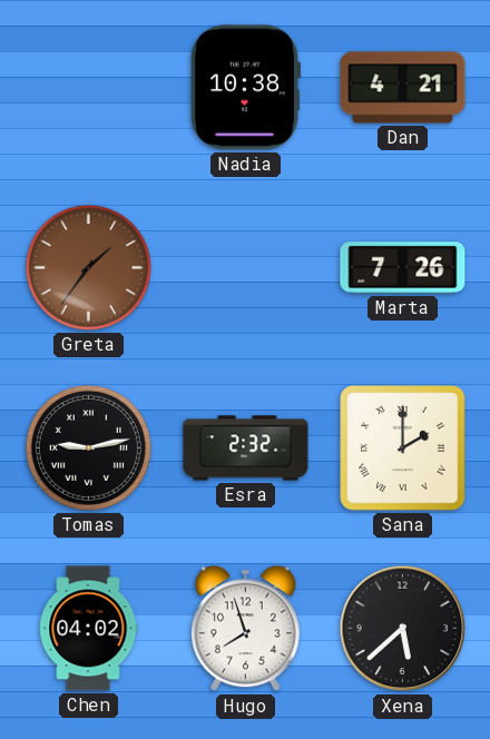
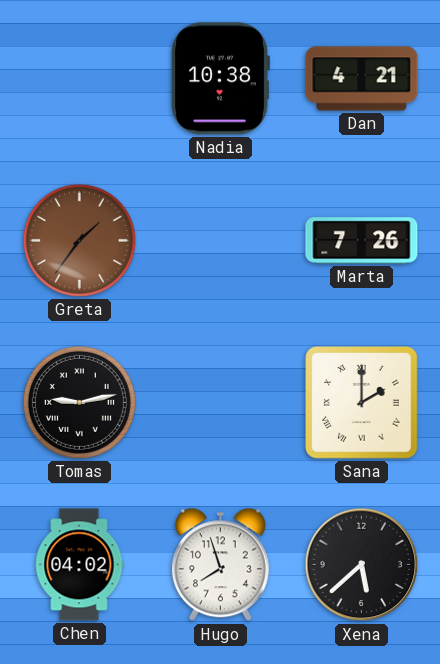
Esra: 2:32 -> none
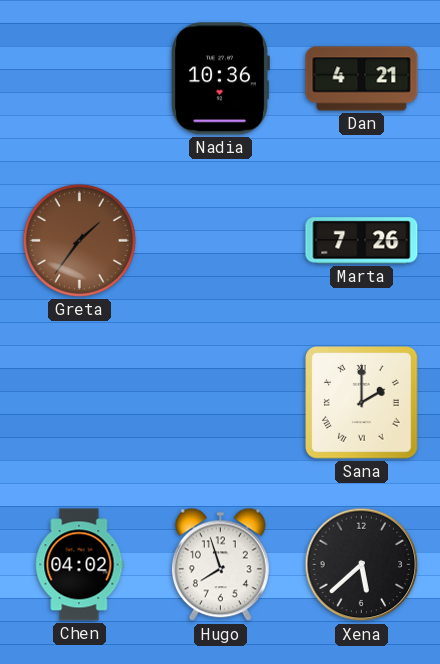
Nadia: 10:38 -> 10:36
Tomas: 9:13 -> none
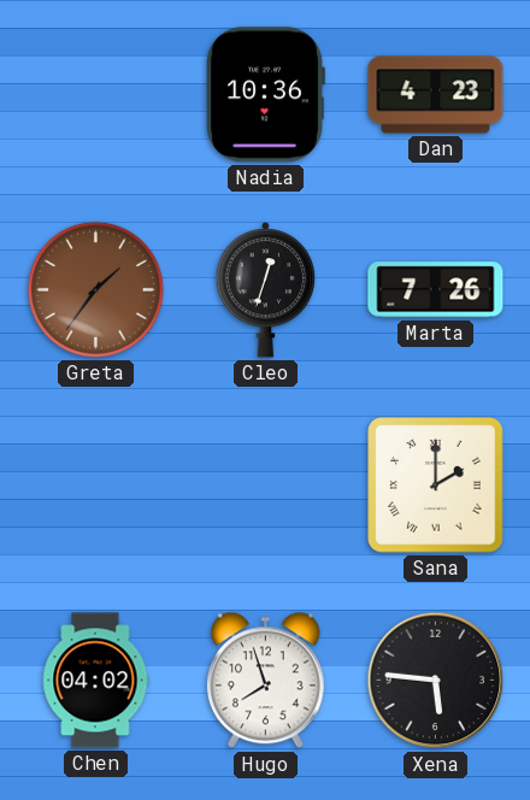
Dan: 4:21 -> 4:23
Cleo: none -> 12:33
Xena: 5:38 -> 5:46
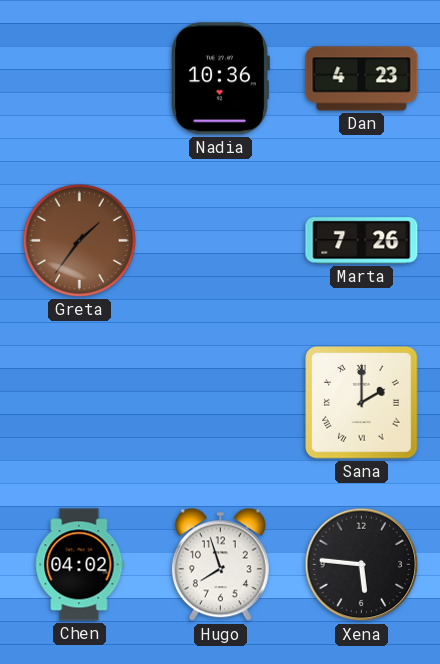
Cleo: 12:33 -> none
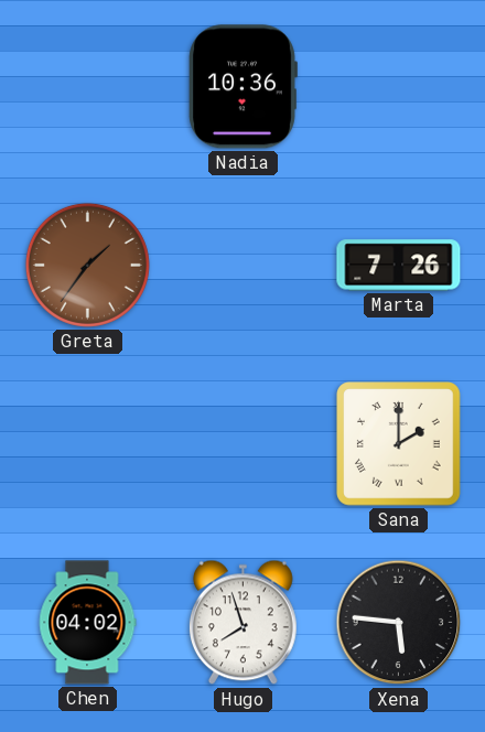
Dan: 4:23 -> none
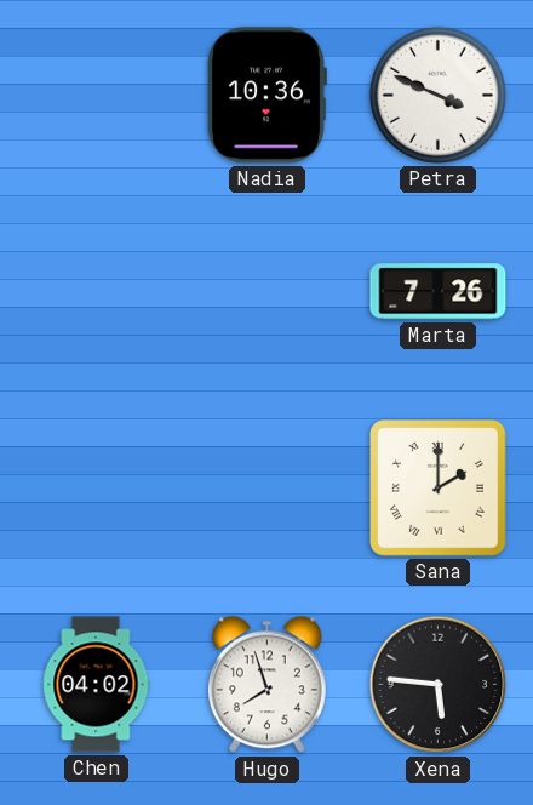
Petra: none -> 3:49
Greta: 1:36 -> none
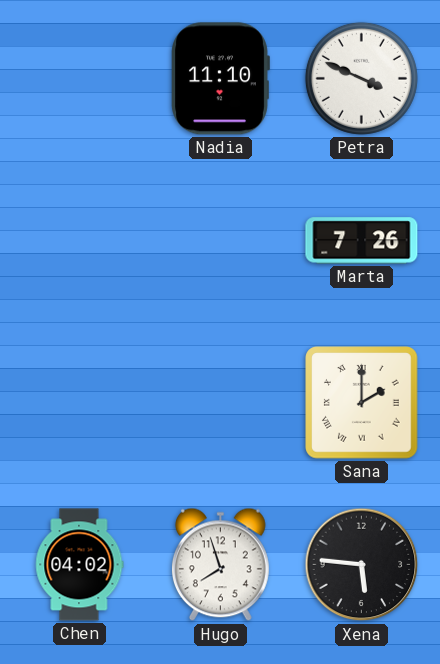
Nadia: 10:36 -> 11:10
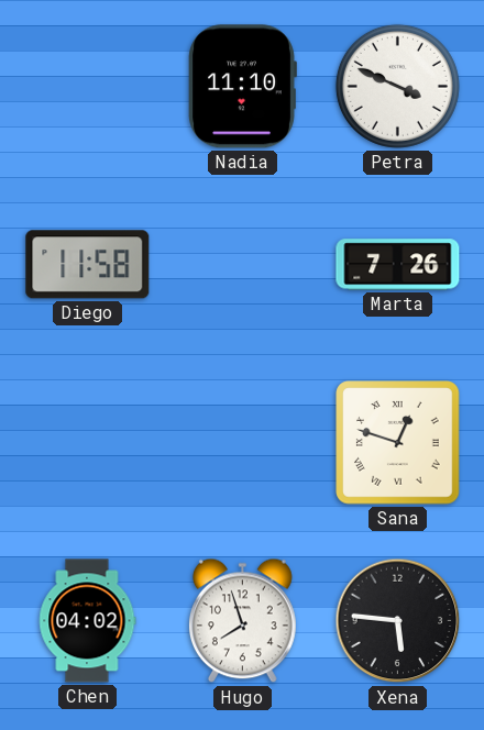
Diego: none -> 11:58
Sana: 2:00 -> 12:48
